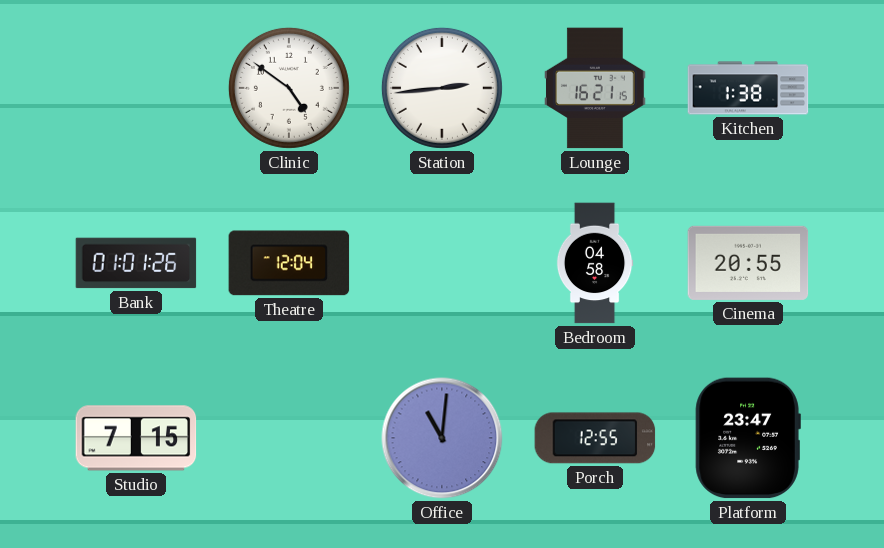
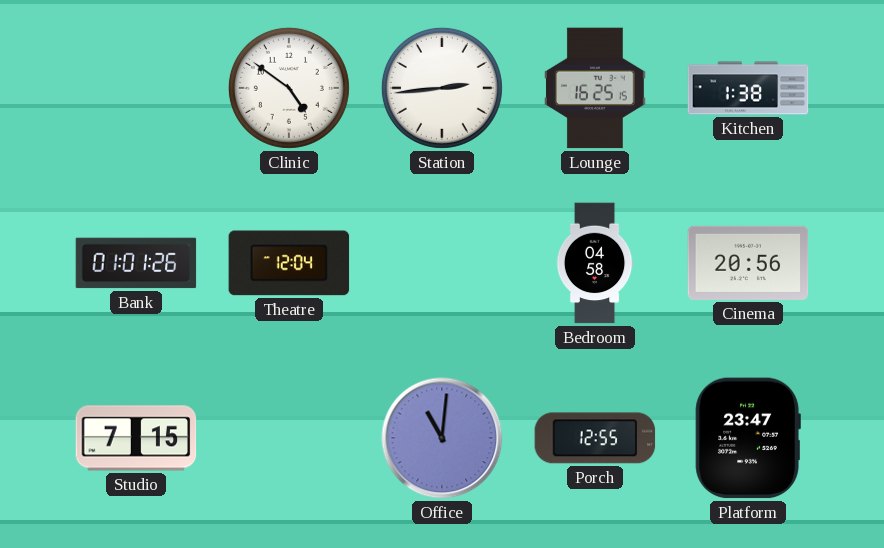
Lounge: 16:21 -> 16:25
Cinema: 20:55 -> 20:56
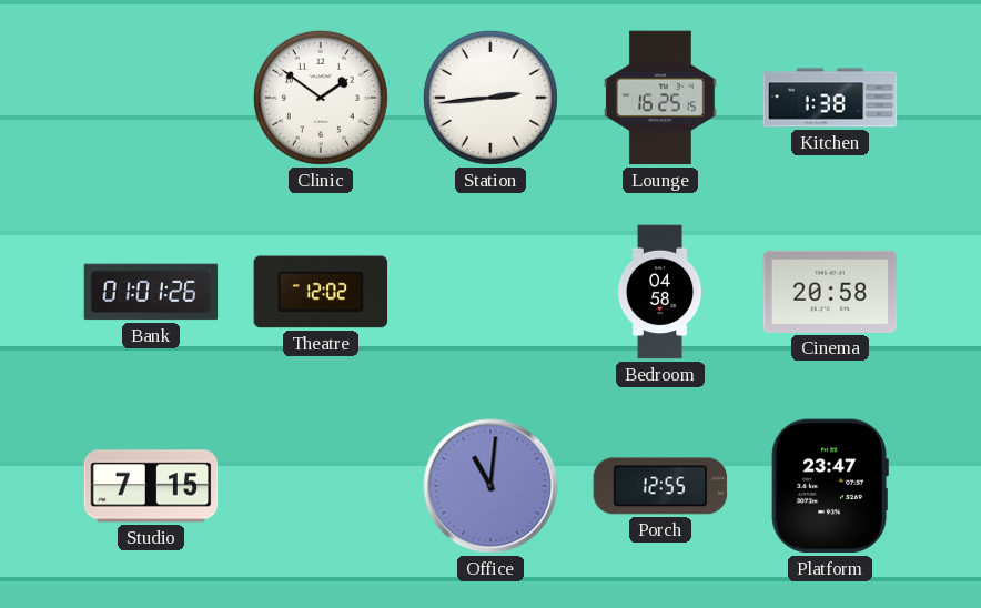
Clinic: 4:51 -> 1:51
Theatre: 12:04 -> 12:02
Cinema: 20:56 -> 20:58
